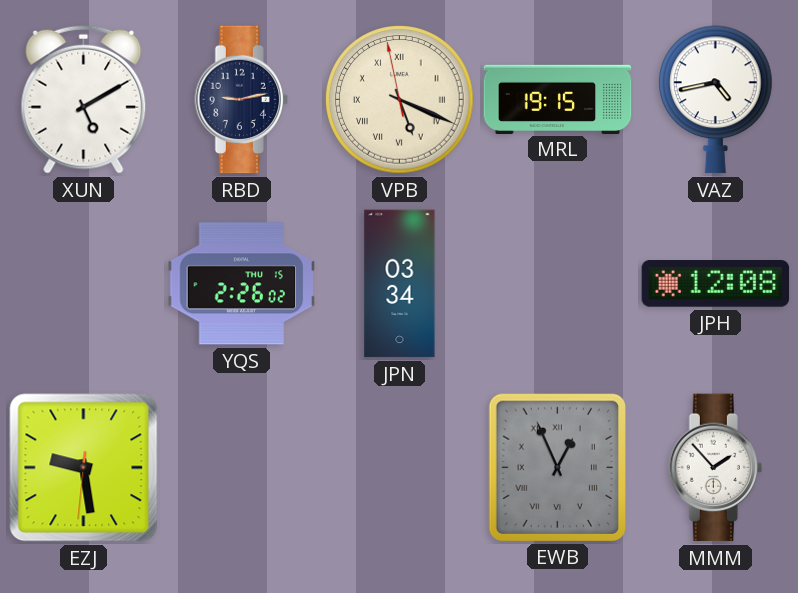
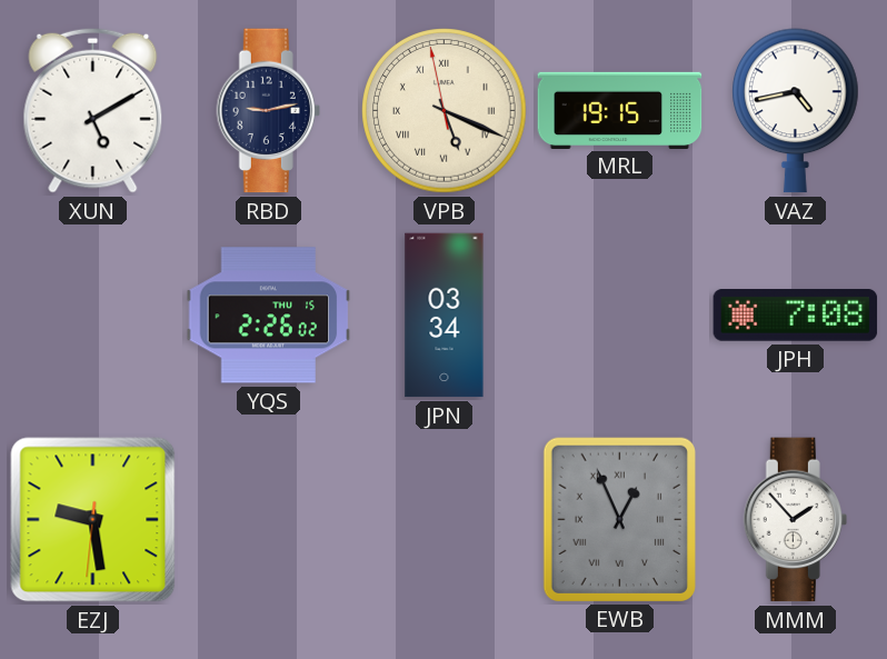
JPH: 12:08 -> 7:08
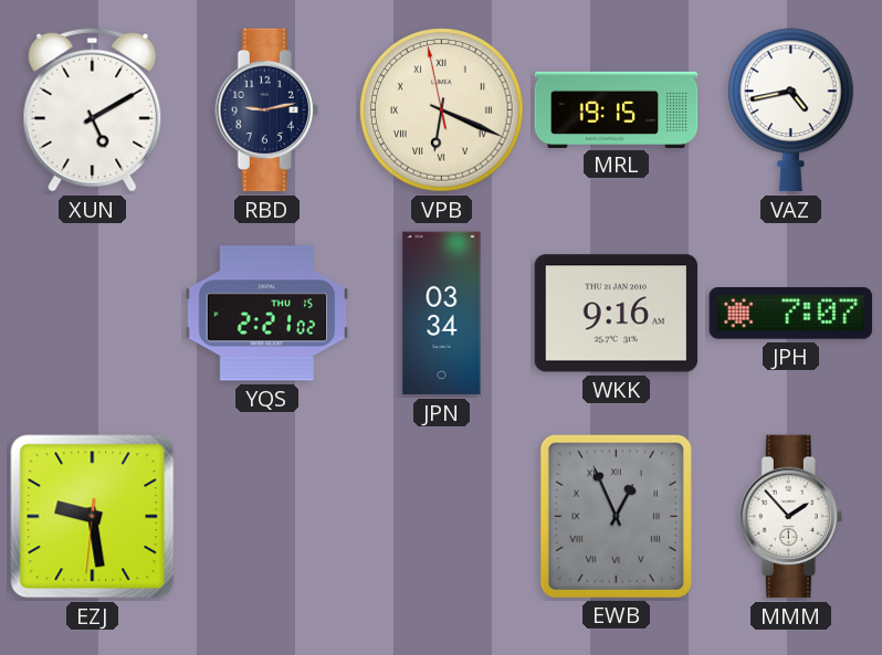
VPB: 5:18 -> 6:18
YQS: 2:26 -> 2:21
WKK: none -> 9:16
JPH: 7:08 -> 7:07
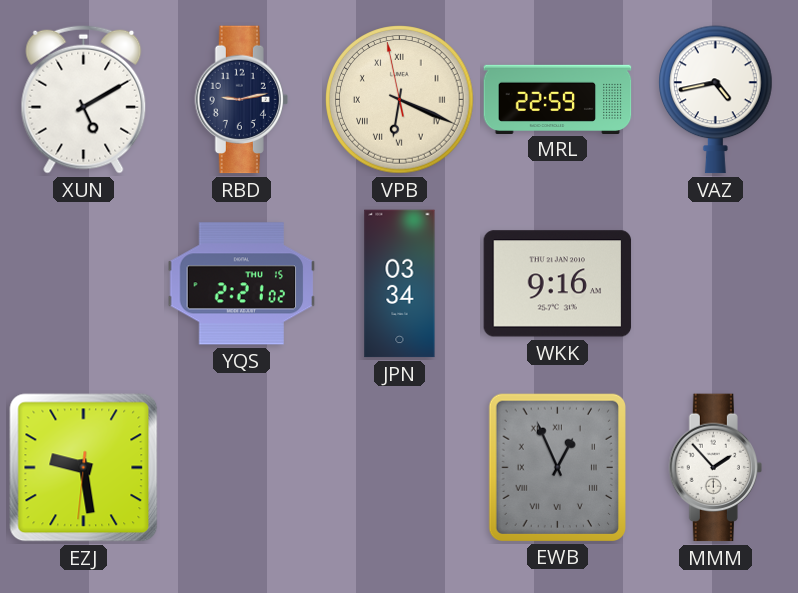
MRL: 19:15 -> 22:59
JPH: 7:07 -> none
